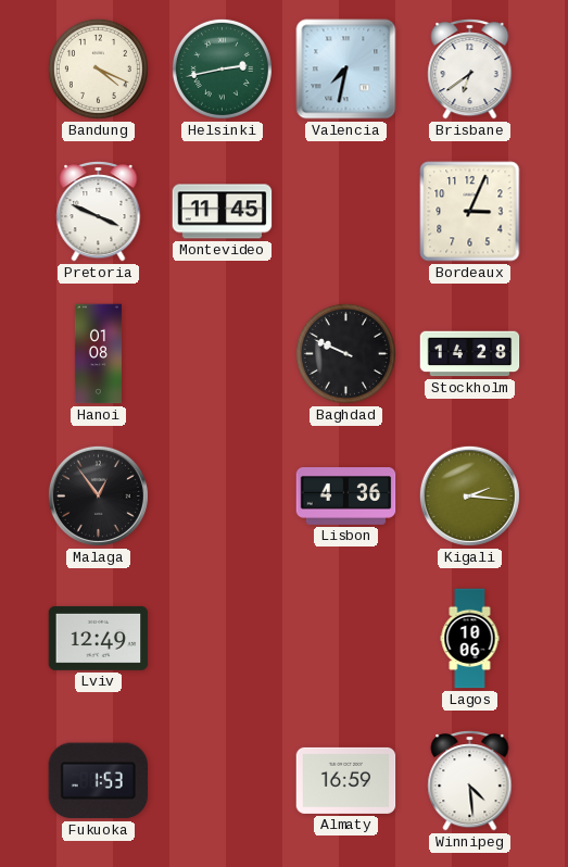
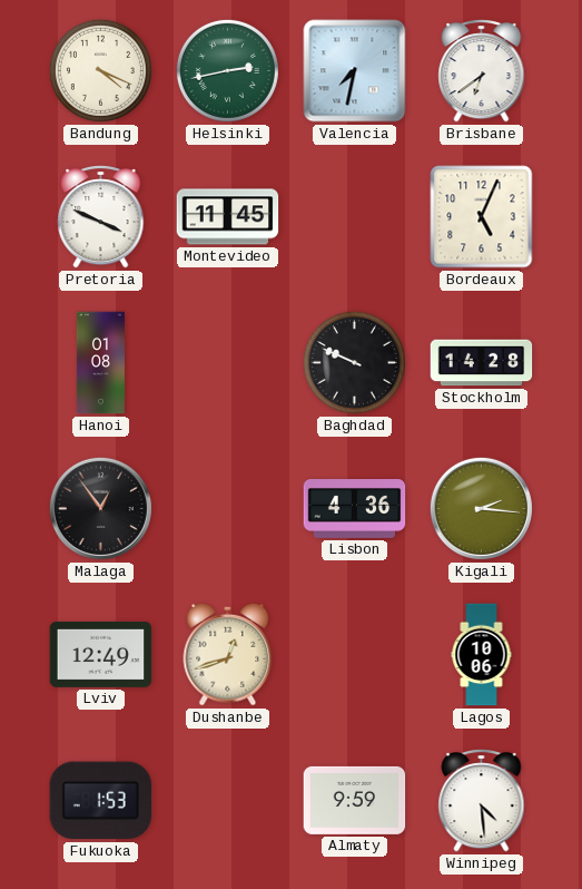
Bordeaux: 3:04 -> 5:04
Dushanbe: none -> 12:42
Almaty: 16:59 -> 9:59
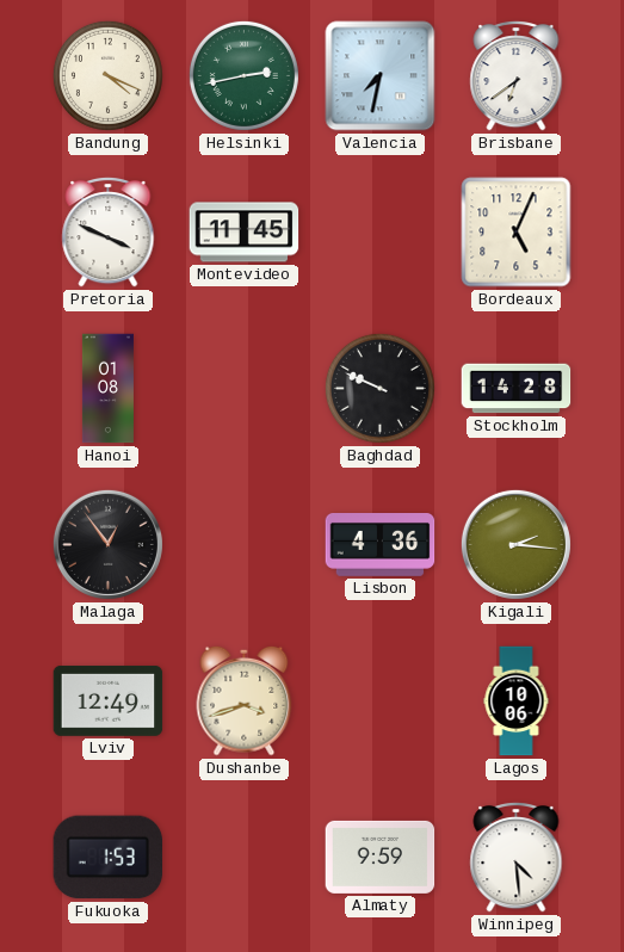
Dushanbe: 12:42 -> 3:42
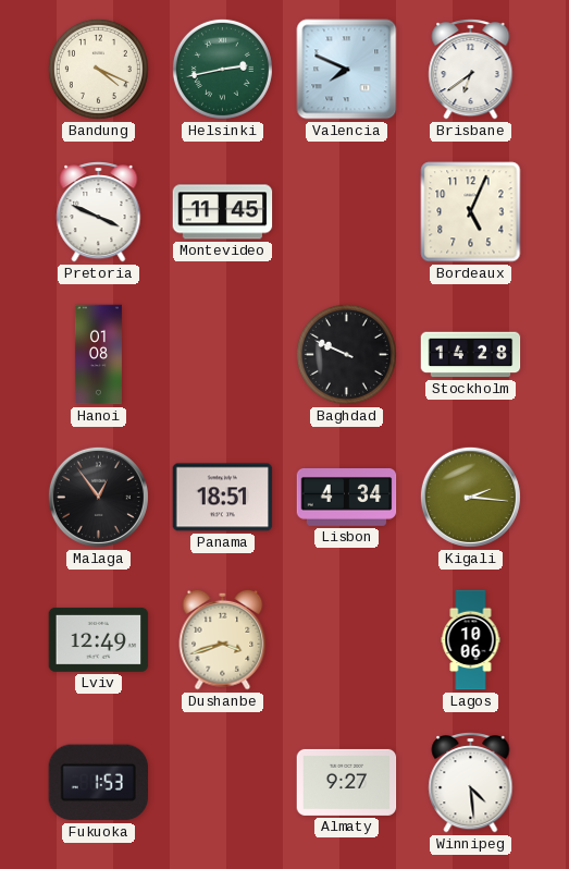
Valencia: 7:32 -> 7:49
Panama: none -> 18:51
Lisbon: 4:36 -> 4:34
Almaty: 9:59 -> 9:27
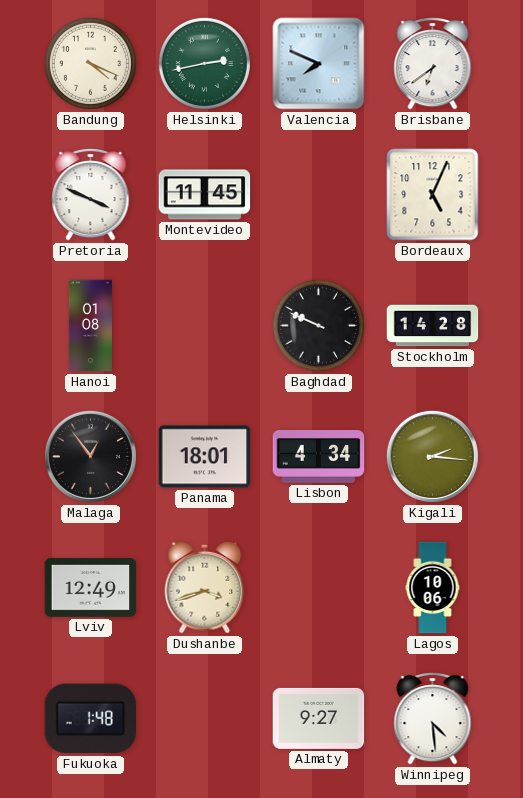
Panama: 18:51 -> 18:01
Fukuoka: 1:53 -> 1:48
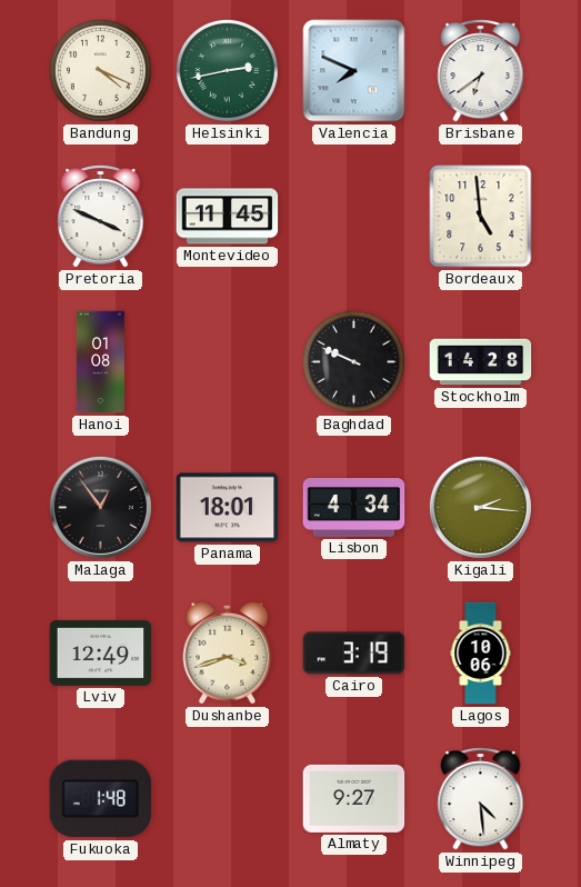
Bordeaux: 5:04 -> 4:59
Cairo: none -> 3:19
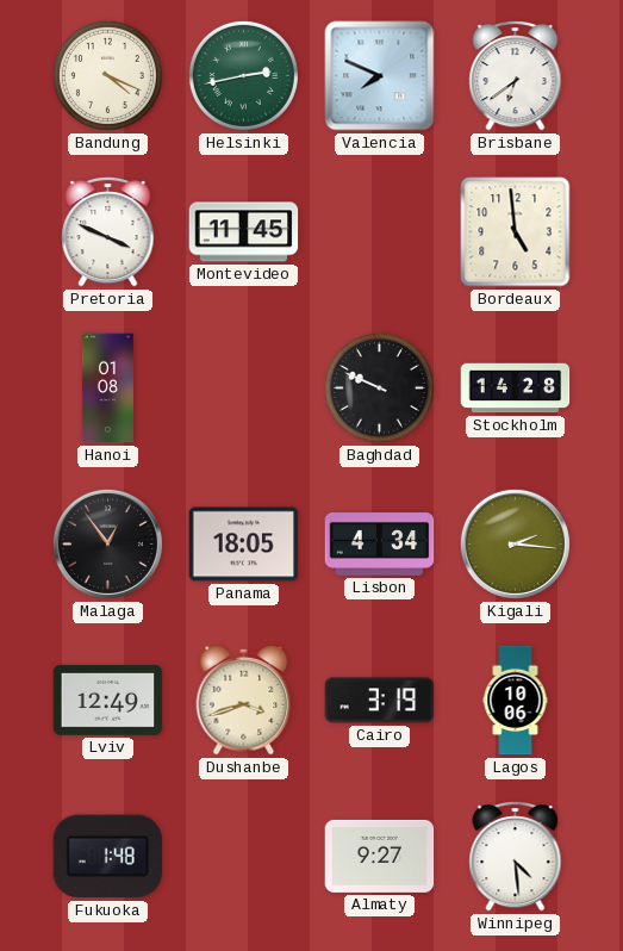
Panama: 18:01 -> 18:05
